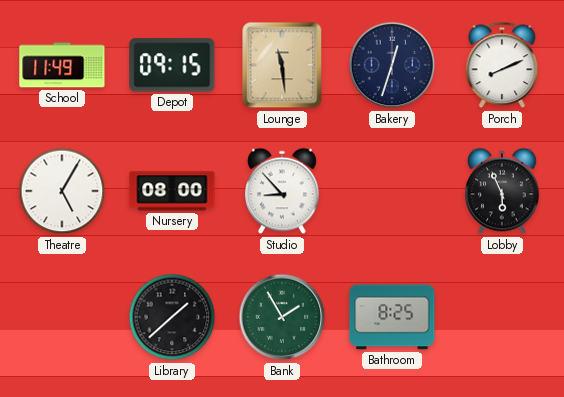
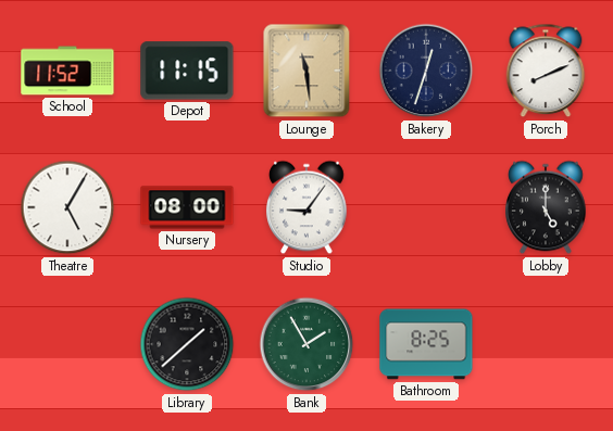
School: 11:49 -> 11:52
Depot: 09:15 -> 11:15
Studio: 8:53 -> 9:06
Lobby: 5:56 -> 5:00
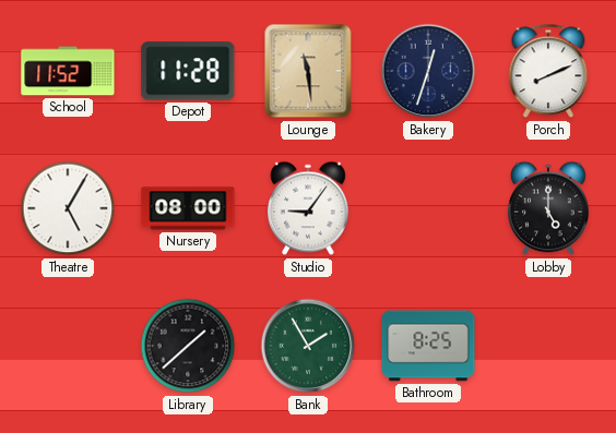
Depot: 11:15 -> 11:28
